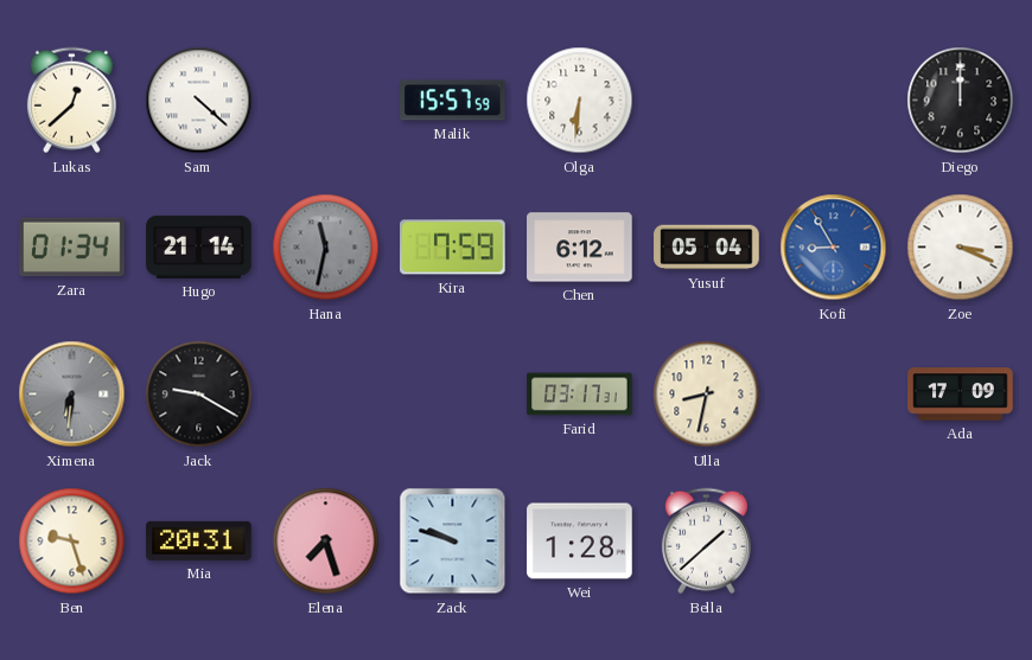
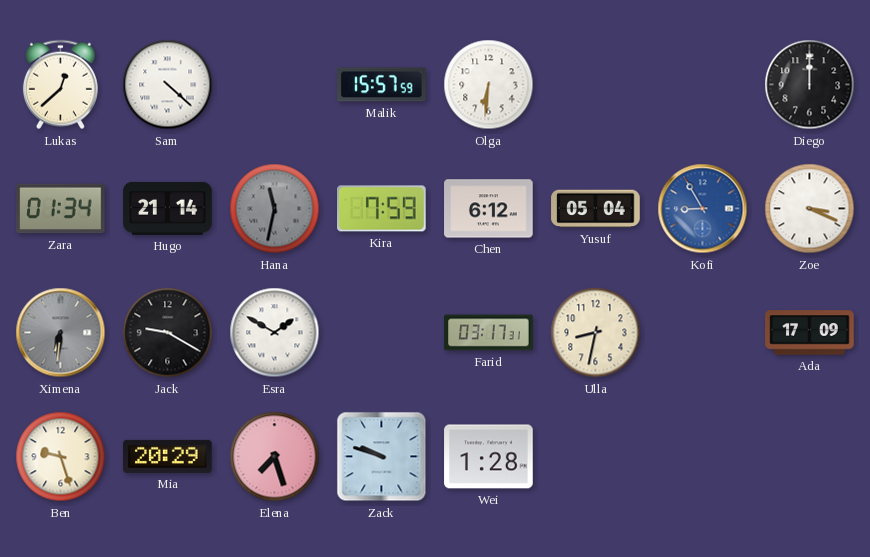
Esra: none -> 1:50
Mia: 20:31 -> 20:29
Bella: 1:38 -> none
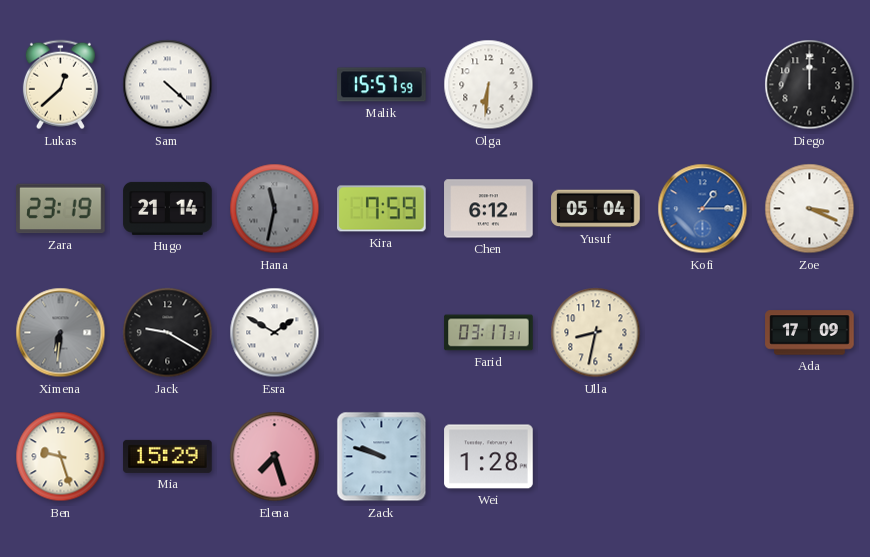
Zara: 01:34 -> 23:19
Kofi: 8:55 -> 1:15
Mia: 20:29 -> 15:29
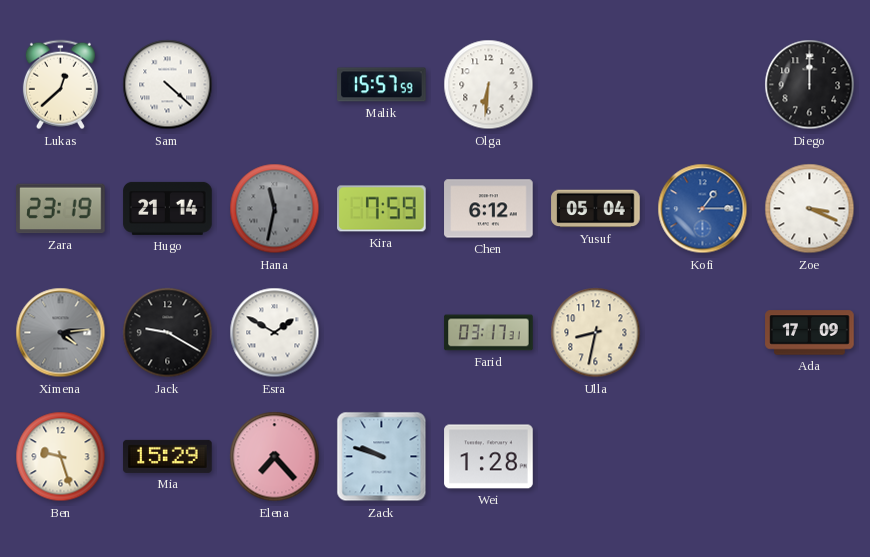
Ximena: 6:31 -> 4:14
Elena: 7:27 -> 7:23
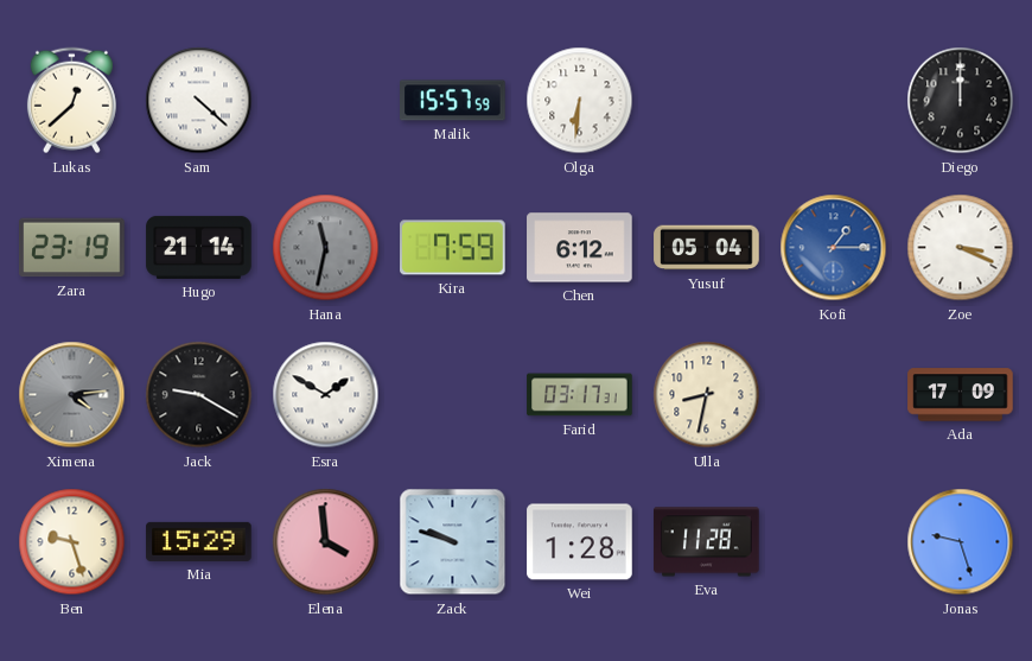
Elena: 7:23 -> 3:59
Eva: none -> 11:28
Jonas: none -> 9:27
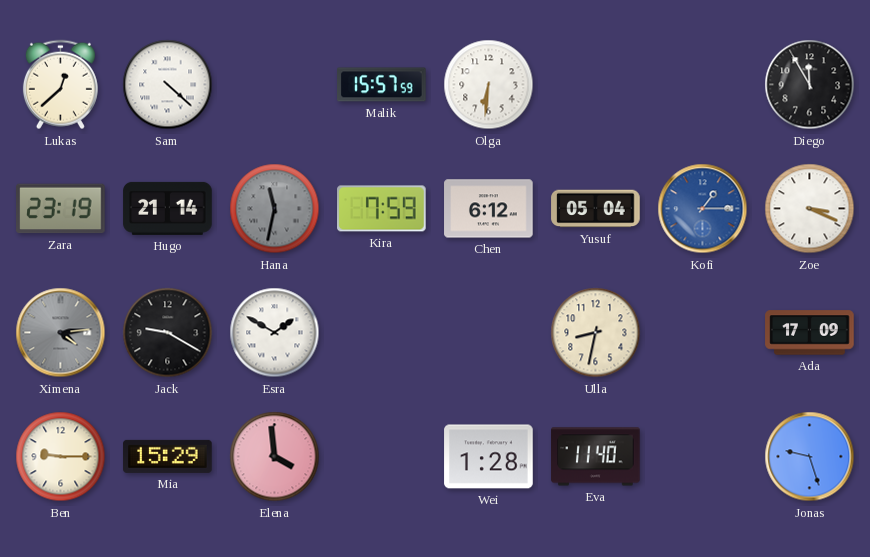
Diego: 12:00 -> 11:55
Farid: 03:17 -> none
Ben: 9:27 -> 9:15
Zack: 9:48 -> none
Eva: 11:28 -> 11:40
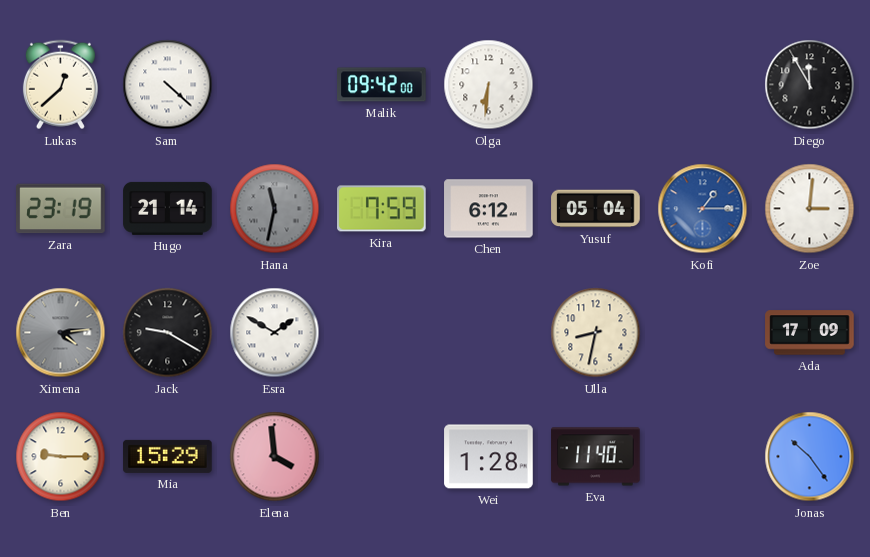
Malik: 15:57 -> 09:42
Zoe: 3:19 -> 3:01
Jonas: 9:27 -> 10:24
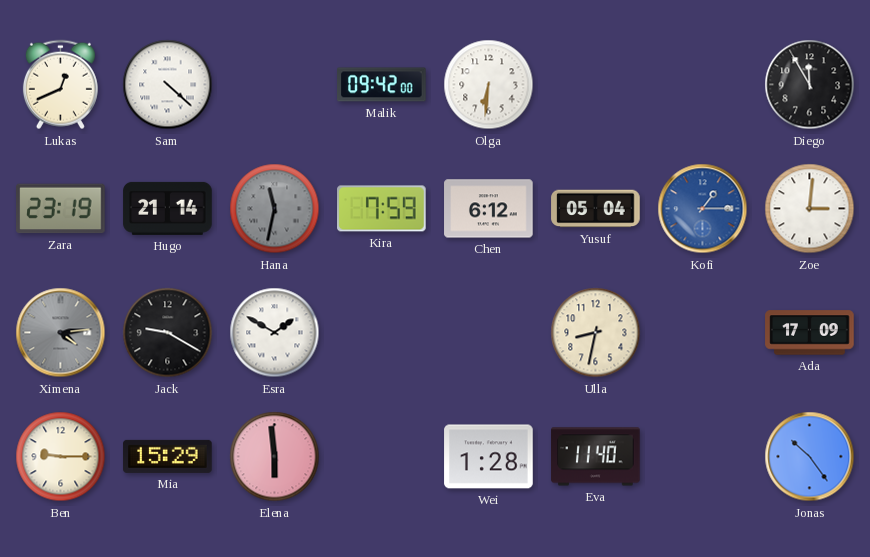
Lukas: 12:38 -> 12:41
Elena: 3:59 -> 5:59
